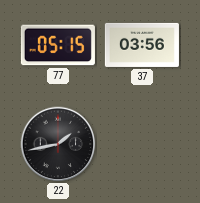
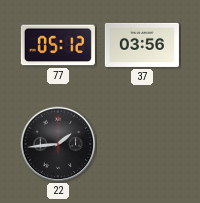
77: 05:15 -> 05:12
22: 1:43 -> 1:44
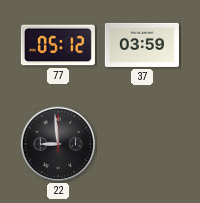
37: 03:56 -> 03:59
22: 1:44 -> 8:59
